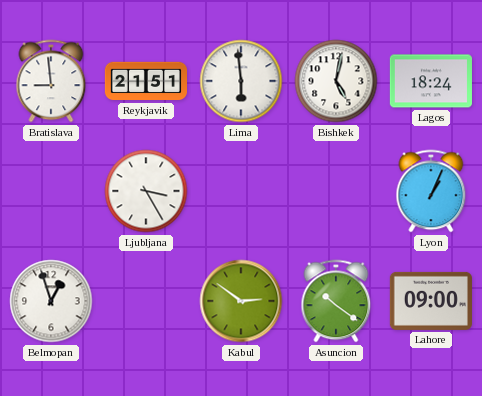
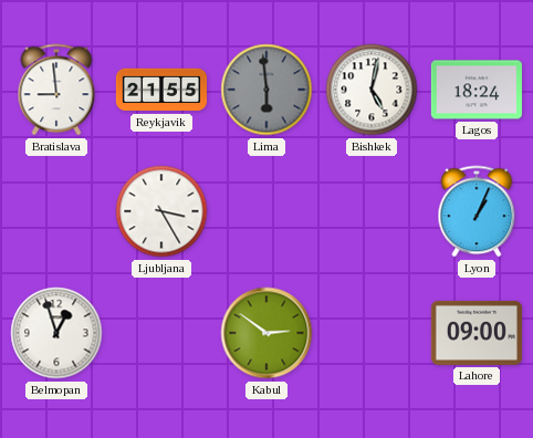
Reykjavik: 21:51 -> 21:55
Lima dial: white -> grey
Asuncion: 10:21 -> none
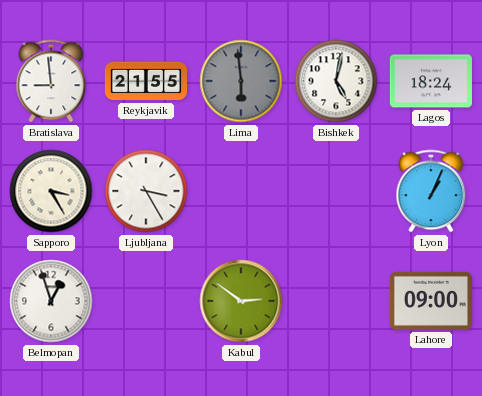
Sapporo: none -> 3:25
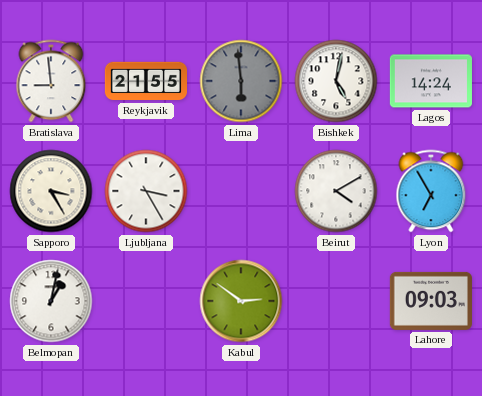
Lagos: 18:24 -> 14:24
Beirut: none -> 4:10
Lyon: 1:04 -> 6:55
Belmopan: 12:57 -> 1:02
Lahore: 09:00 -> 09:03
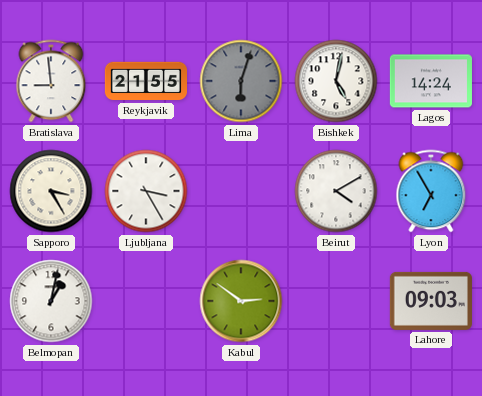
Lima: 5:59 -> 6:03
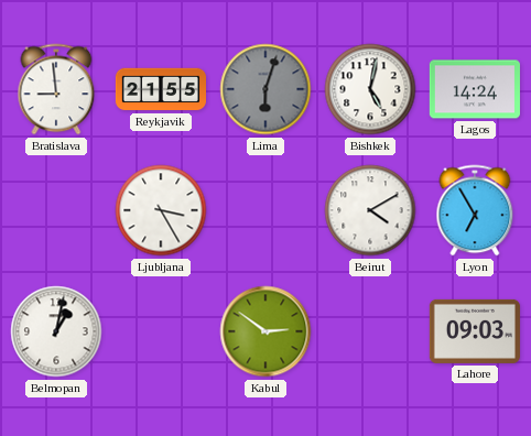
Sapporo: 3:25 -> none
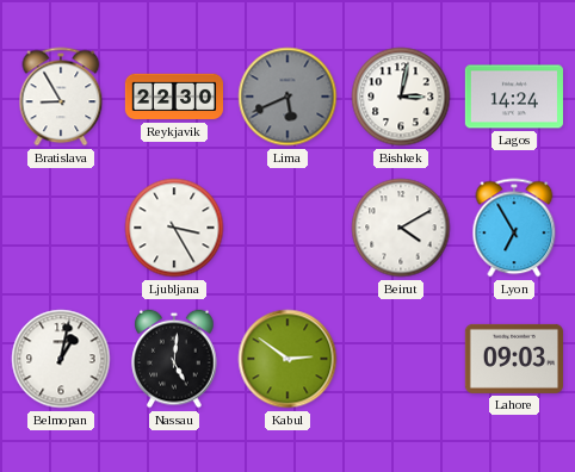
Bratislava: 8:59 -> 8:55
Reykjavik: 21:55 -> 22:30
Lima: 6:03 -> 5:41
Bishkek: 5:02 -> 3:02
Nassau: none -> 5:01
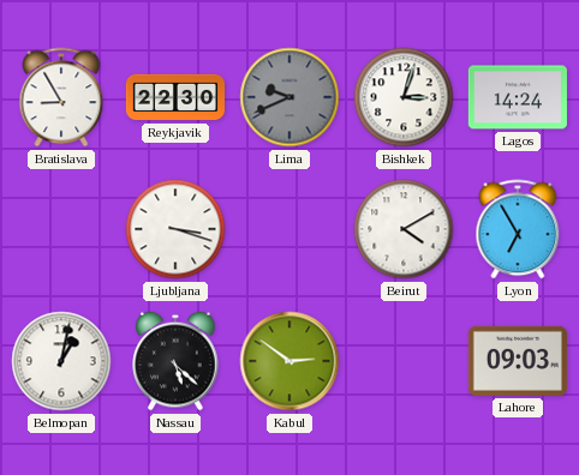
Lima: 5:41 -> 9:41
Bishkek: 3:02 -> 3:03
Ljubljana: 3:25 -> 3:18
Nassau: 5:01 -> 5:22
